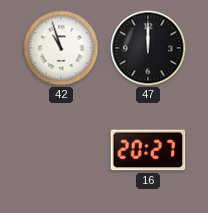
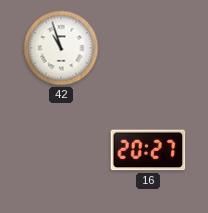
47: 12:00 -> none
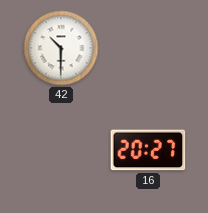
42: 10:57 -> 10:30
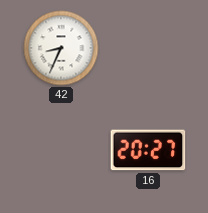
42: 10:30 -> 8:34
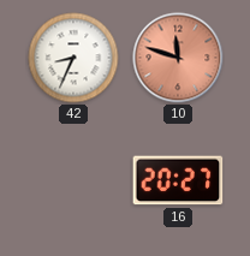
10: none -> 11:48
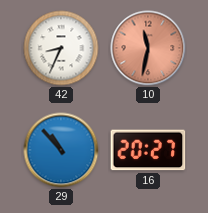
10: 11:48 -> 11:32
29: none -> 10:53
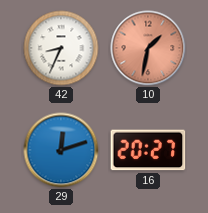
10: 11:32 -> 1:32
29: 10:53 -> 12:12
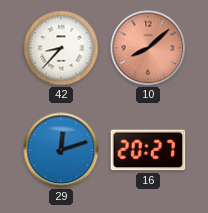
42: 8:34 -> 8:37
10: 1:32 -> 8:08
